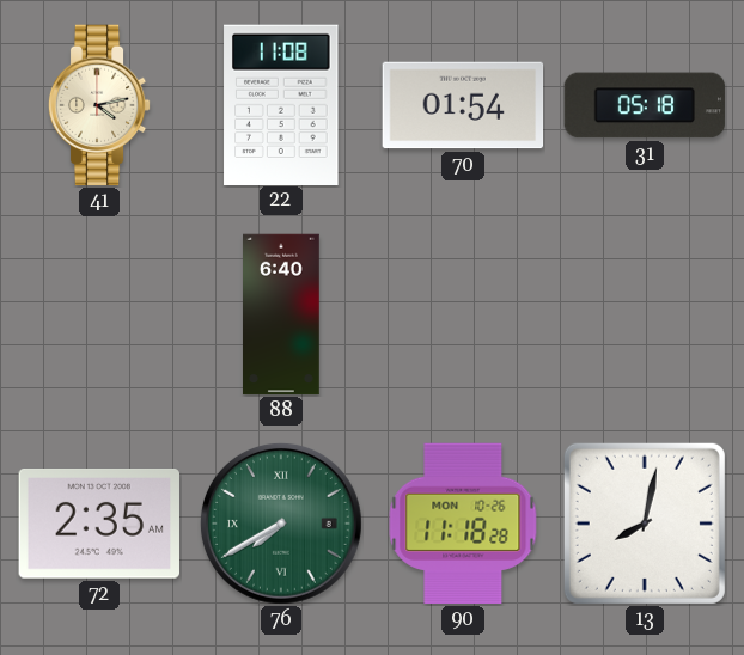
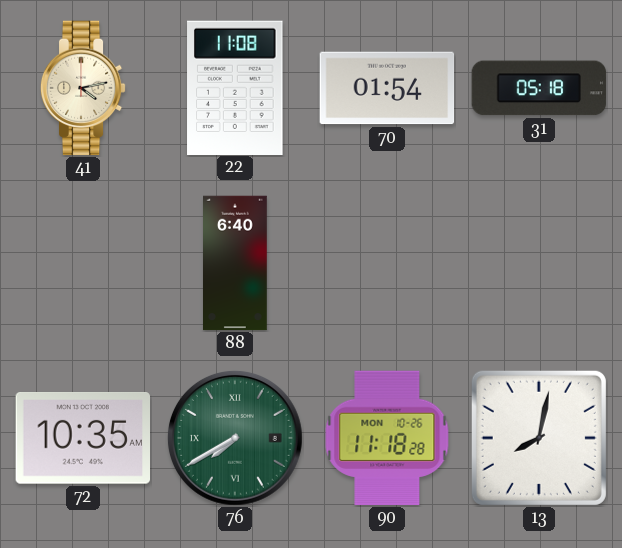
72: 2:35 -> 10:35
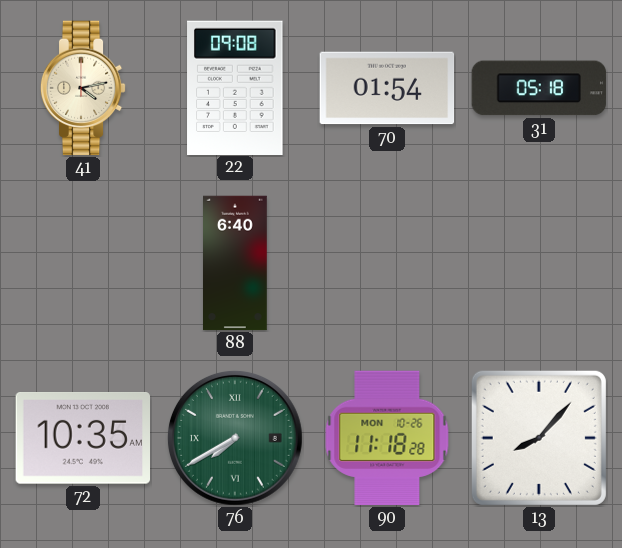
22: 11:08 -> 09:08
13: 8:02 -> 8:07
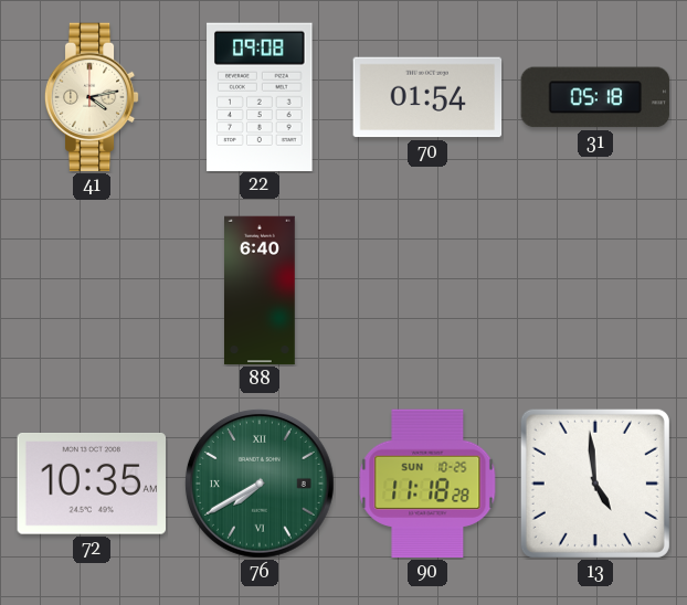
90 date: MON 10-26 -> SUN 10-25
13: 8:07 -> 4:59
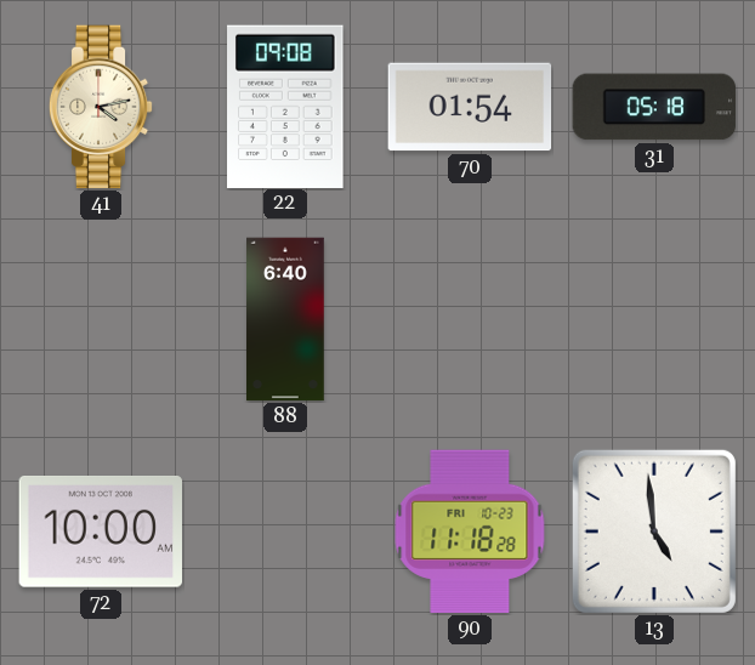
72: 10:35 -> 10:00
76: 7:40 -> none
90 date: SUN 10-25 -> FRI 10-23
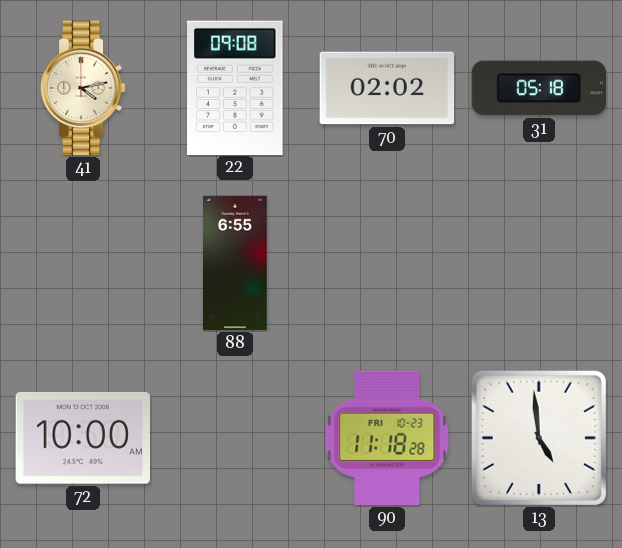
70: 01:54 -> 02:02
88: 6:40 -> 6:55
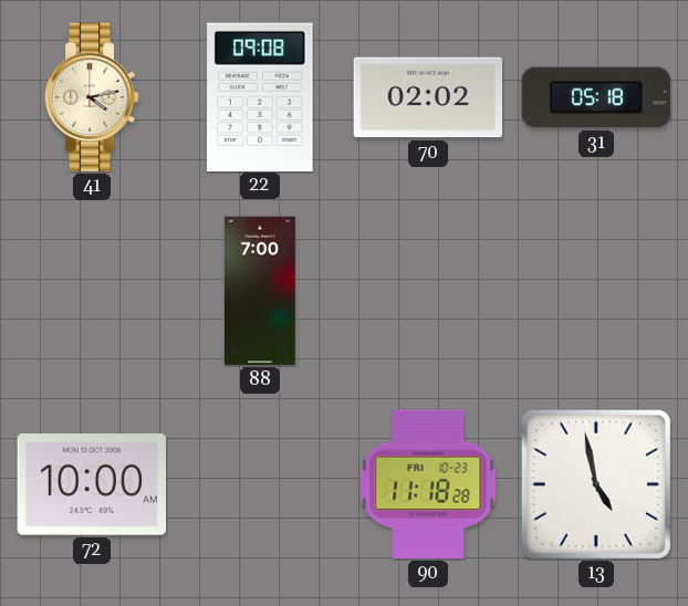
88: 6:55 -> 7:00
13: 4:59 -> 4:58
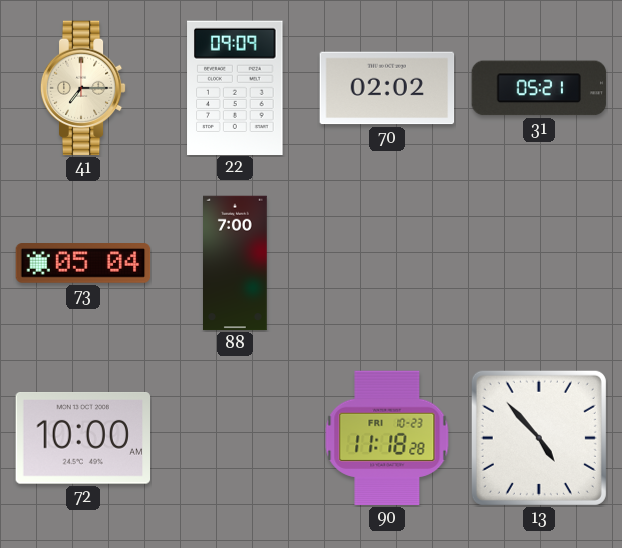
41: 4:13 -> 7:15
22: 09:08 -> 09:09
31: 05:18 -> 05:21
73: none -> 05:04
13: 4:58 -> 4:53
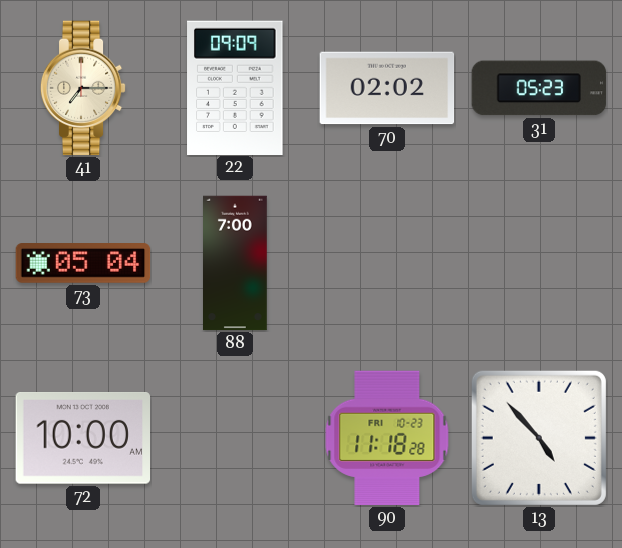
31: 05:21 -> 05:23
